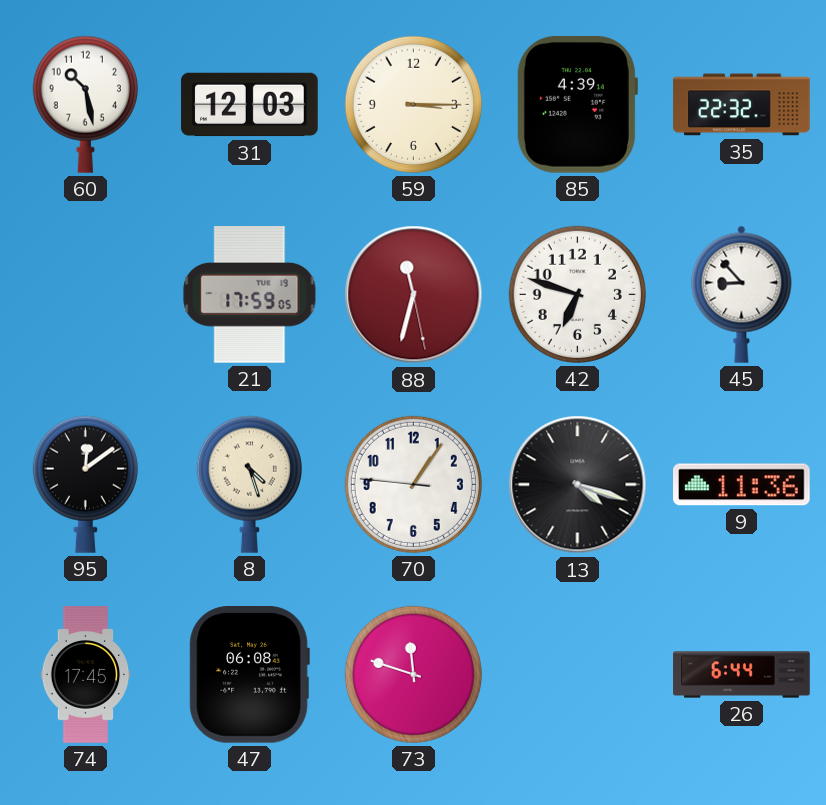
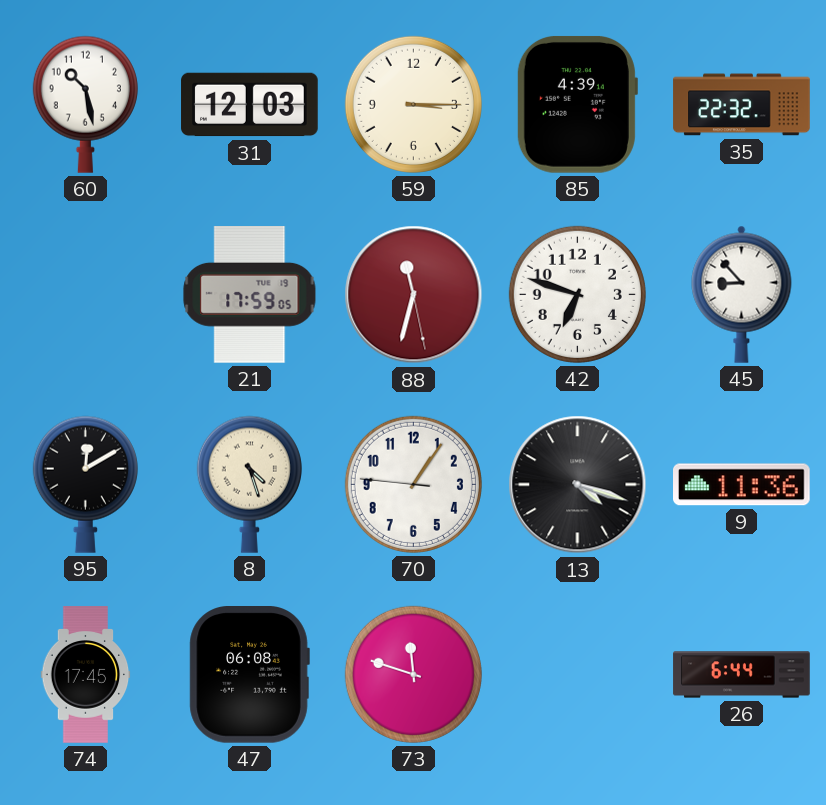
95: 12:09 -> 12:10
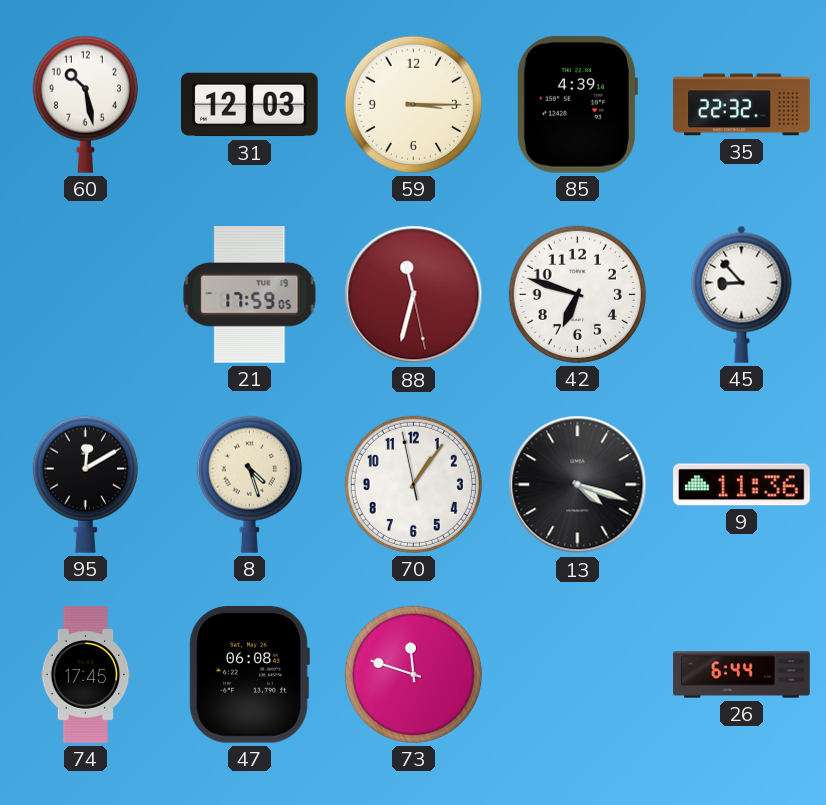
70: 1:05:46 -> 1:05:58
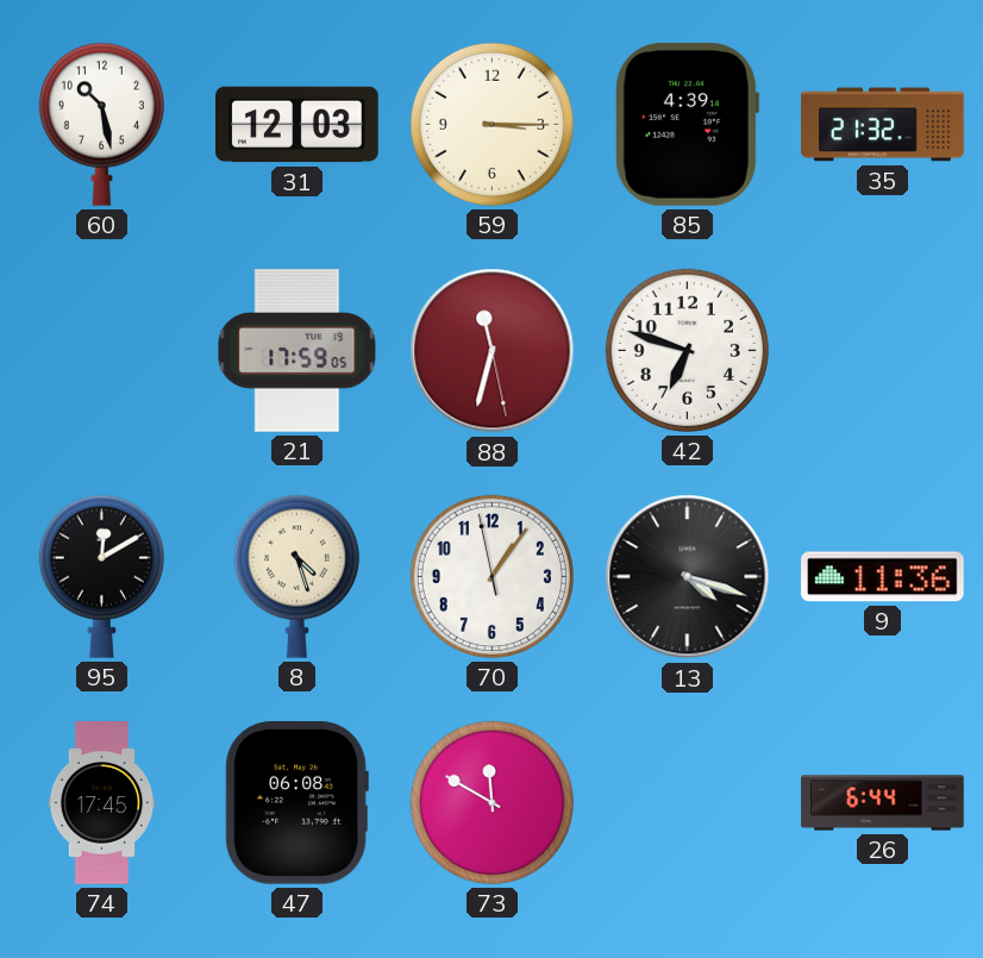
35: 22:32 -> 21:32
45: 8:53 -> none
73: 11:48 -> 11:50
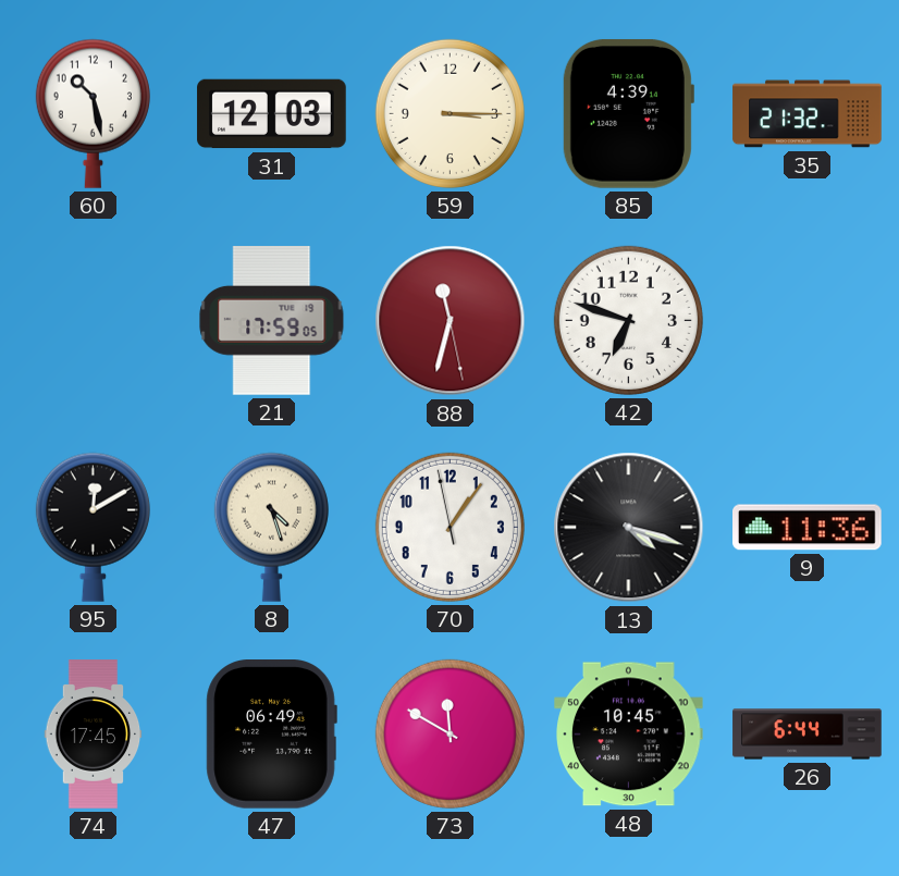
47: 06:08 -> 06:49
48: none -> 10:45
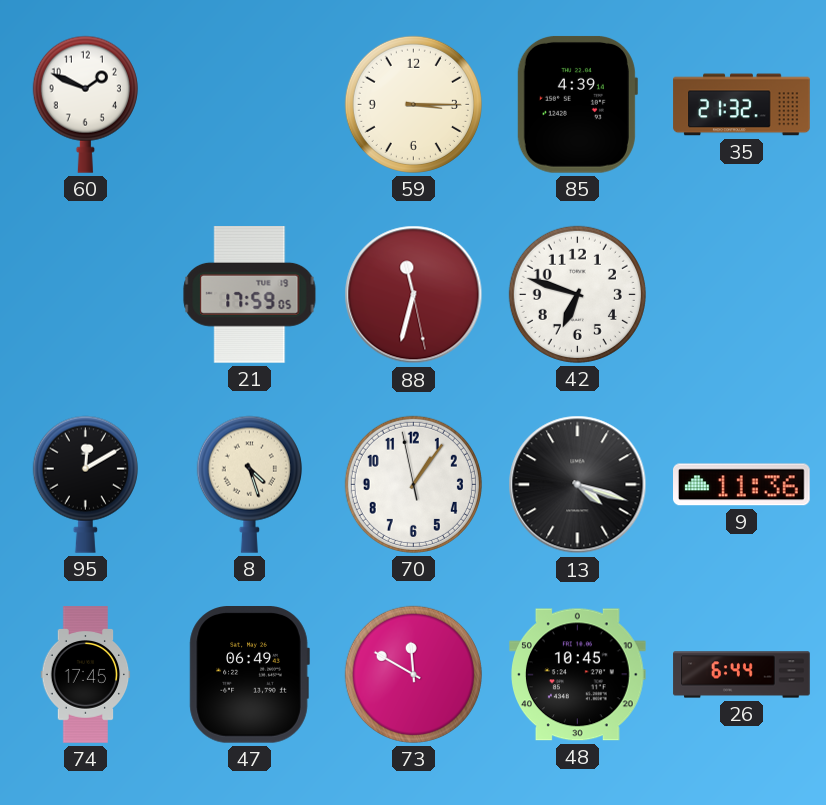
60: 10:28 -> 1:49
31: 12:03 -> none
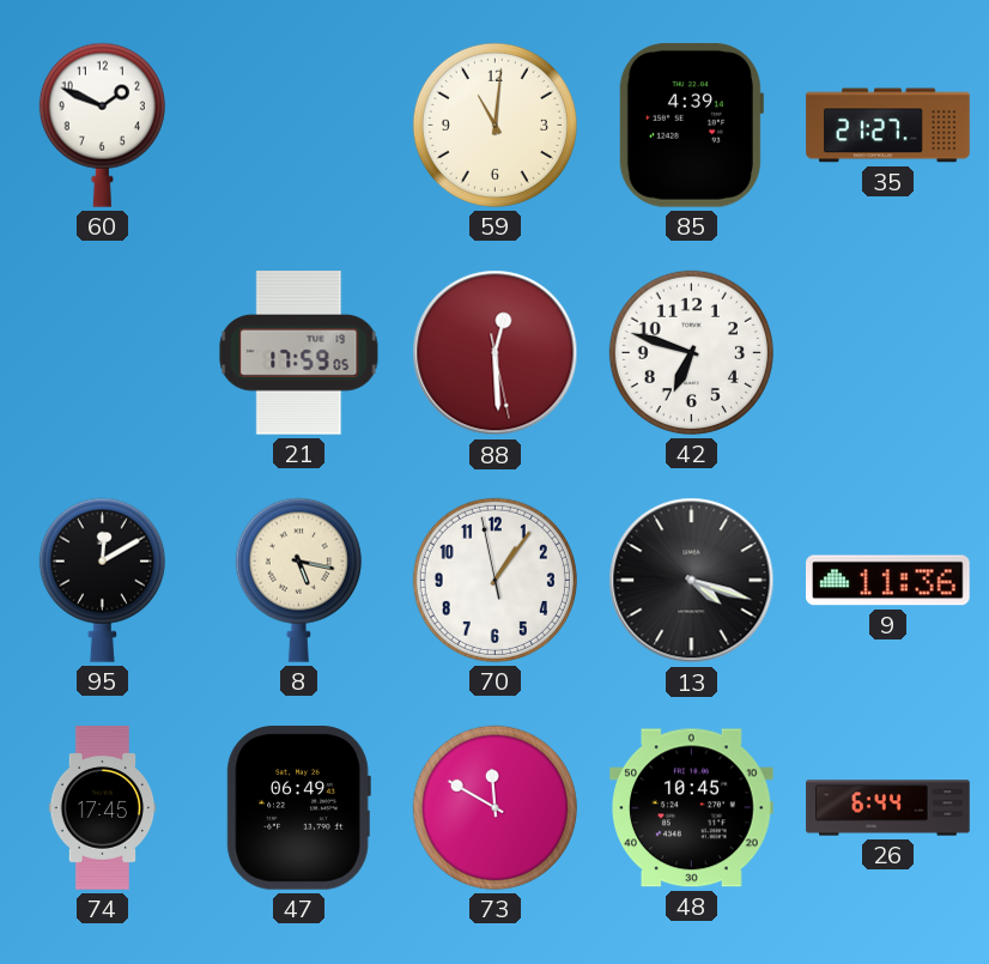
59: 3:15 -> 11:01
35: 21:32 -> 21:27
88: 11:32 -> 12:29
8: 4:27 -> 5:17
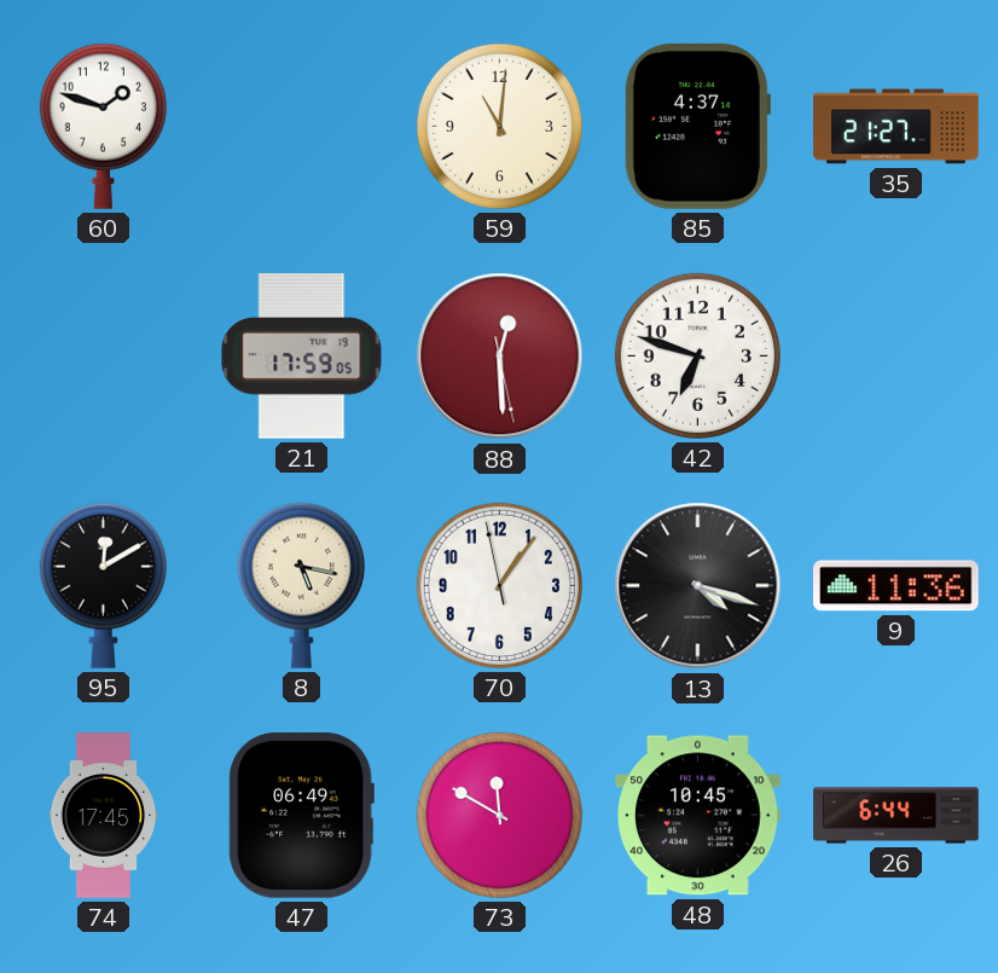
60: 1:49 -> 1:48
85: 4:39 -> 4:37
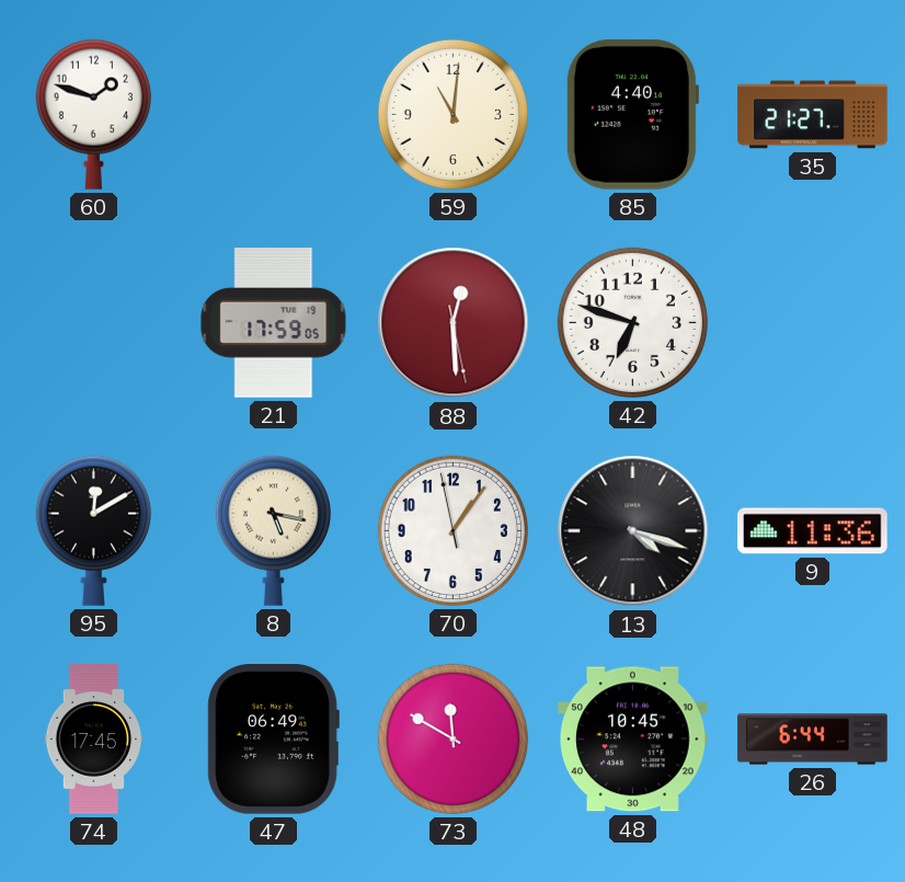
85: 4:37 -> 4:40
